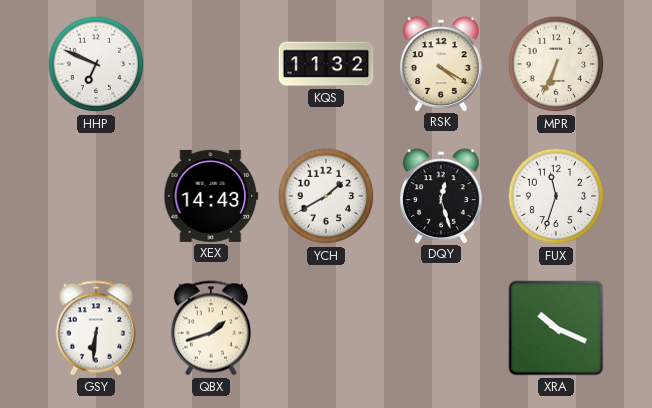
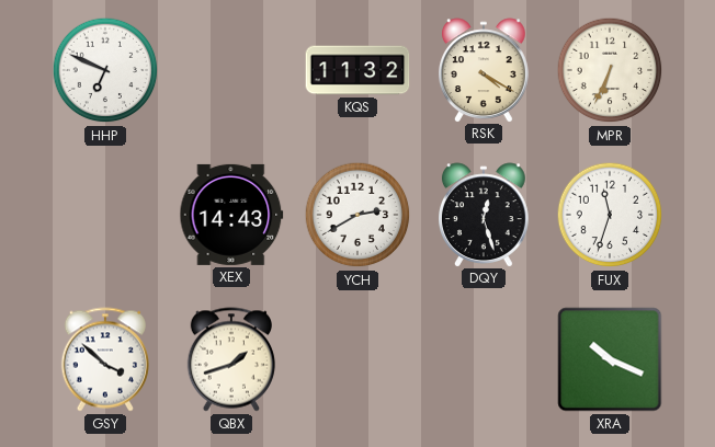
YCH: 1:40 -> 2:40
GSY: 6:31 -> 3:52
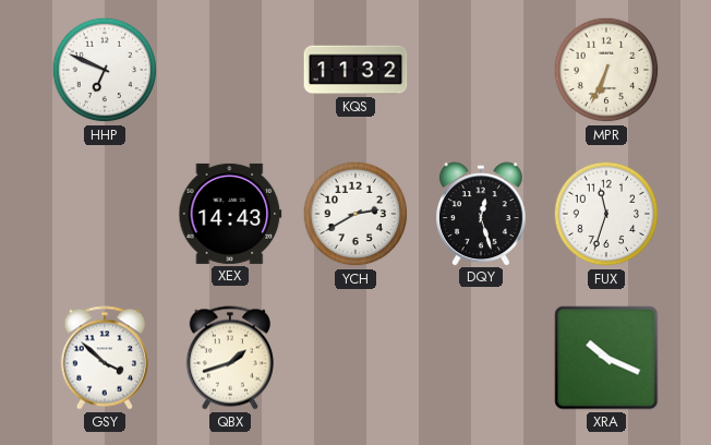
RSK: 4:20 -> none
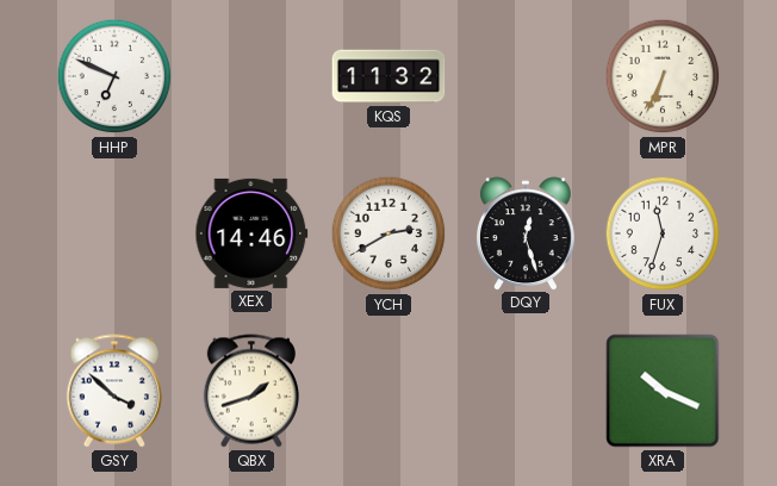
XEX: 14:43 -> 14:46
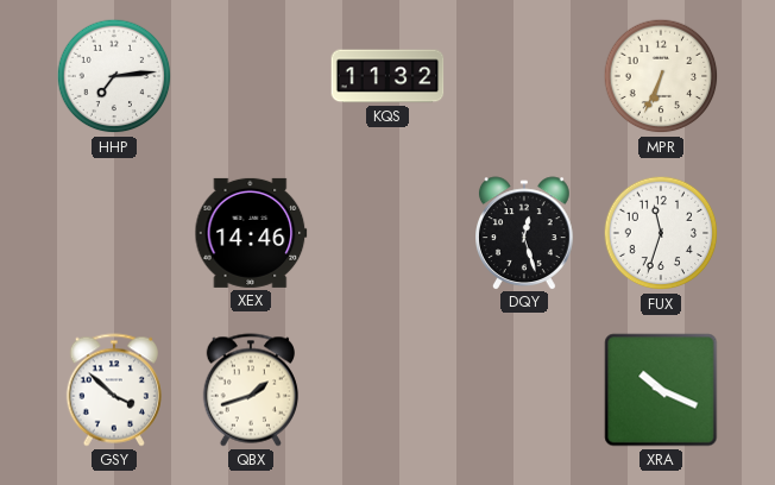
HHP: 6:49 -> 7:14
YCH: 2:40 -> none
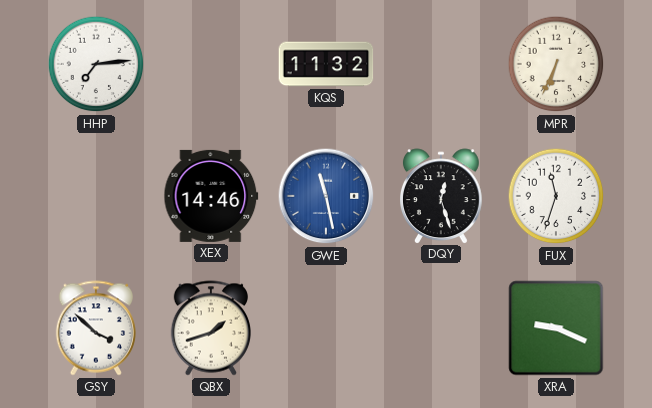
GWE: none -> 11:28
XRA: 10:19 -> 9:19
